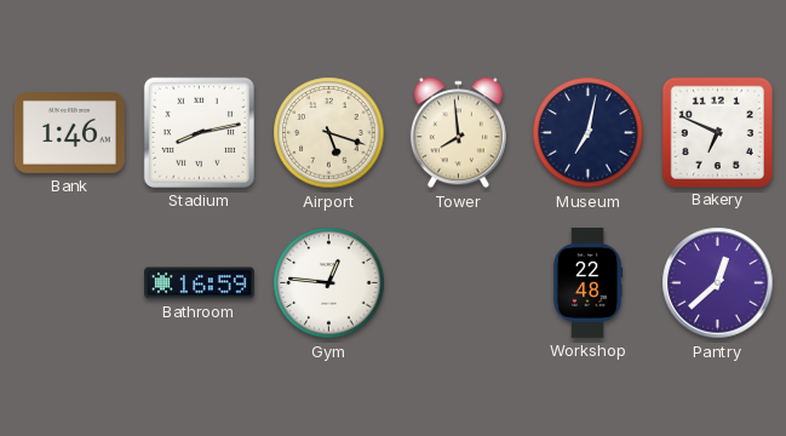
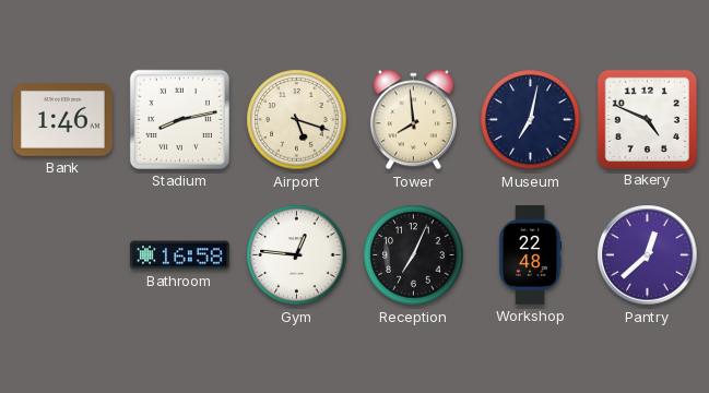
Bakery: 6:49 -> 4:49
Bathroom: 16:59 -> 16:58
Reception: none -> 7:04
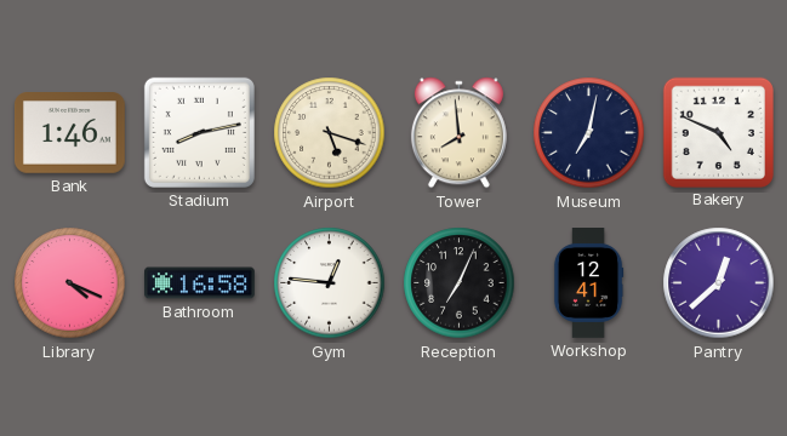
Library: none -> 4:19
Workshop: 22:48 -> 12:41
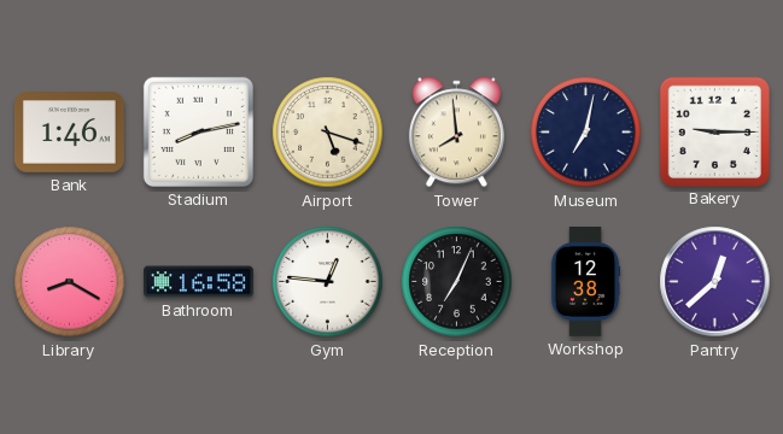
Bakery: 4:49 -> 9:15
Library: 4:19 -> 8:20
Workshop: 12:41 -> 12:38
